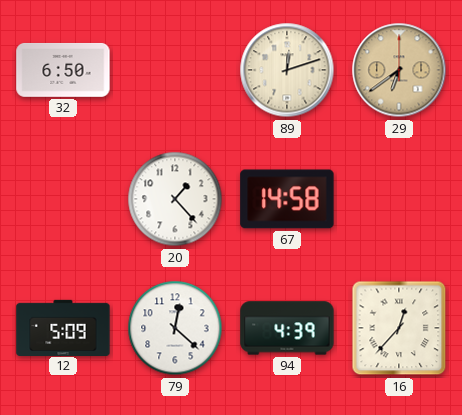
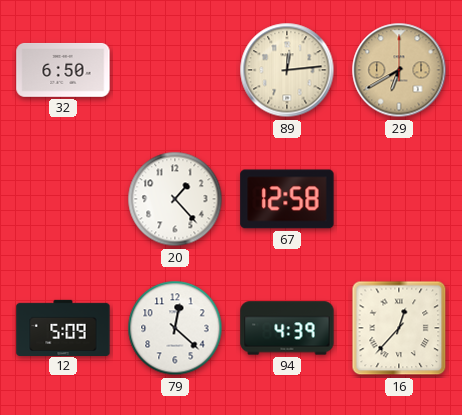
89: 12:12 -> 12:14
29: 6:39 -> 6:40
67: 14:58 -> 12:58
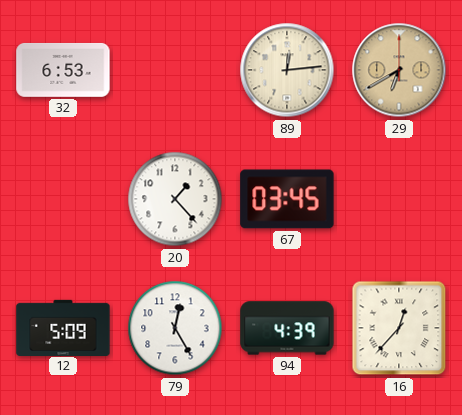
32: 6:50 -> 6:53
67: 12:58 -> 03:45
79: 12:22 -> 12:25
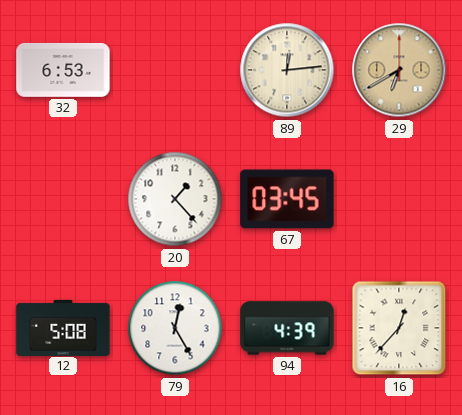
12: 5:09 -> 5:08
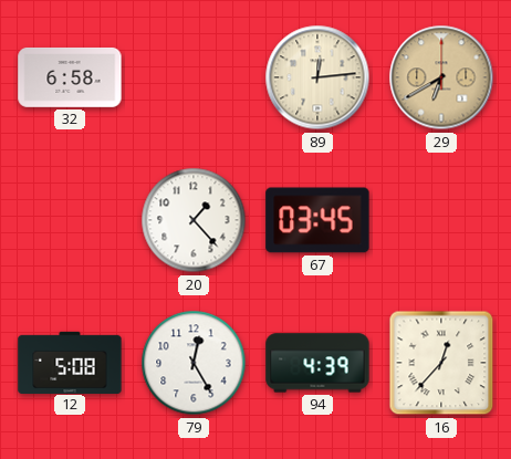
32: 6:53 -> 6:58
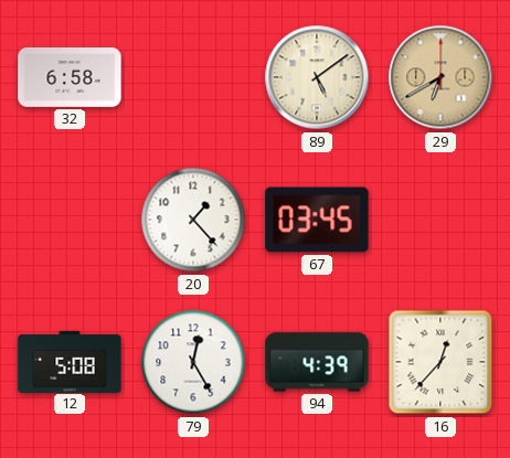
89: 12:14 -> 5:09
